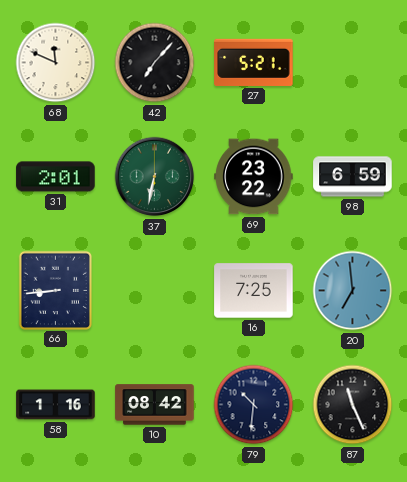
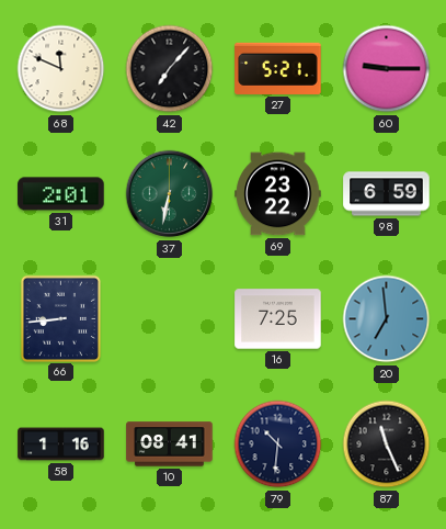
60: none -> 9:15
10: 08:42 -> 08:41
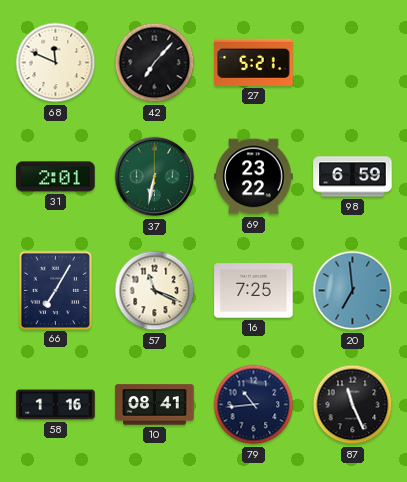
60: 9:15 -> none
66: 8:44 -> 7:05
57: none -> 11:19
79: 10:31 -> 10:44
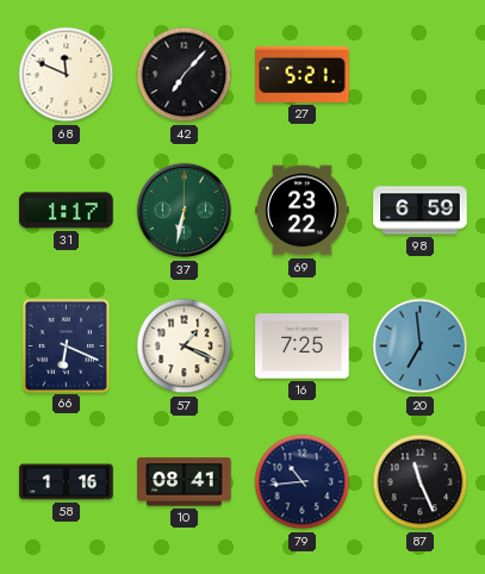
31: 2:01 -> 1:17
66: 7:05 -> 6:19
57: 11:19 -> 1:19
